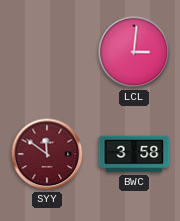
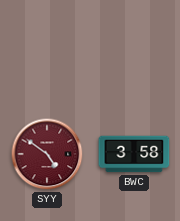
LCL: 3:01 -> none
SYY: 11:51 -> 4:51
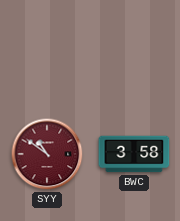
SYY: 4:51 -> 10:51
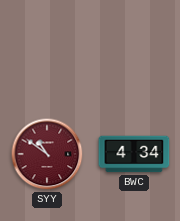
BWC: 3:58 -> 4:34
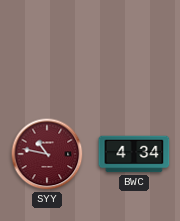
SYY: 10:51 -> 10:47
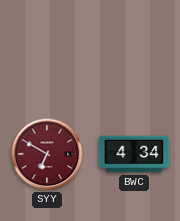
SYY: 10:47 -> 6:50
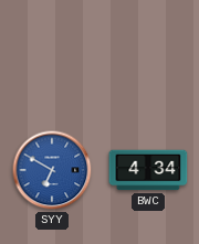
SYY dial: burgundy -> blue
